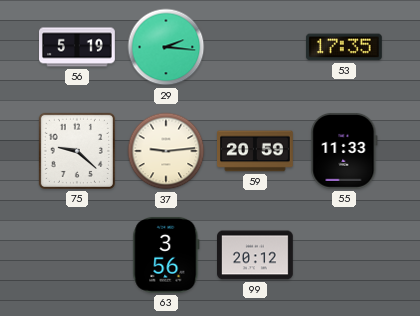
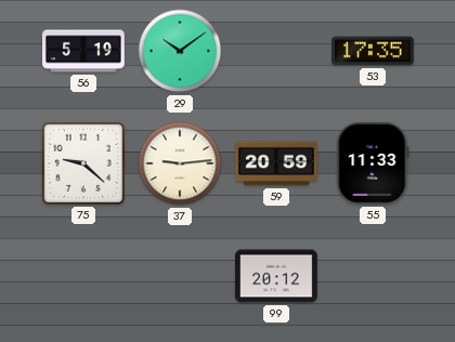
29: 2:16 -> 10:09
63: 3:56 -> none
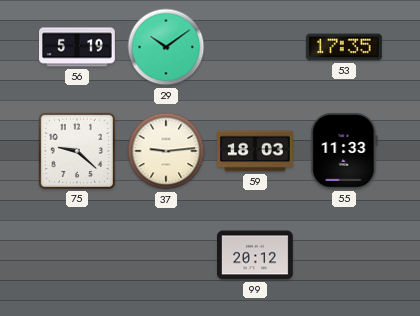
59: 20:59 -> 18:03
